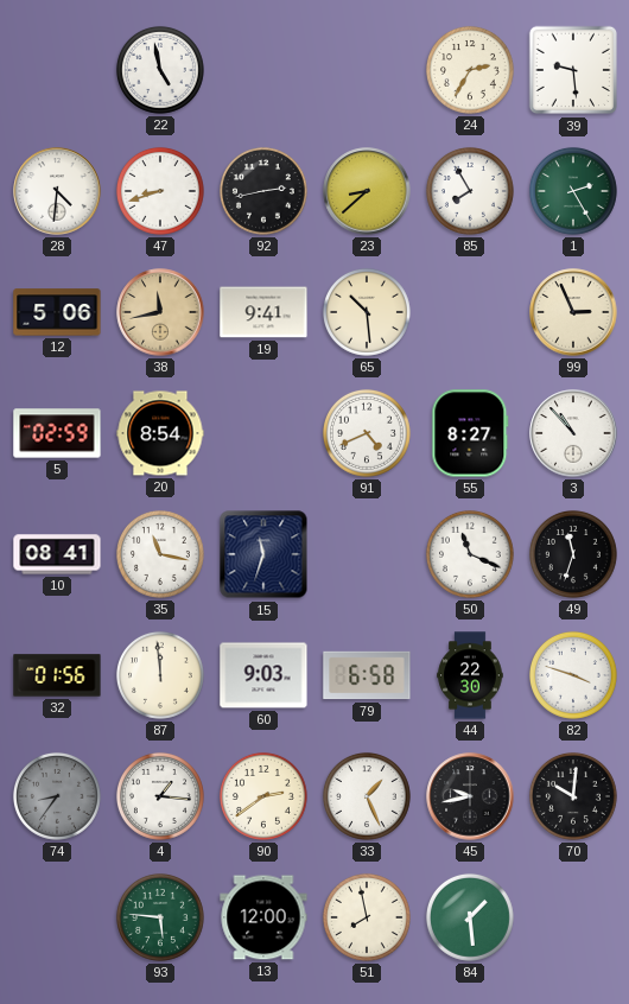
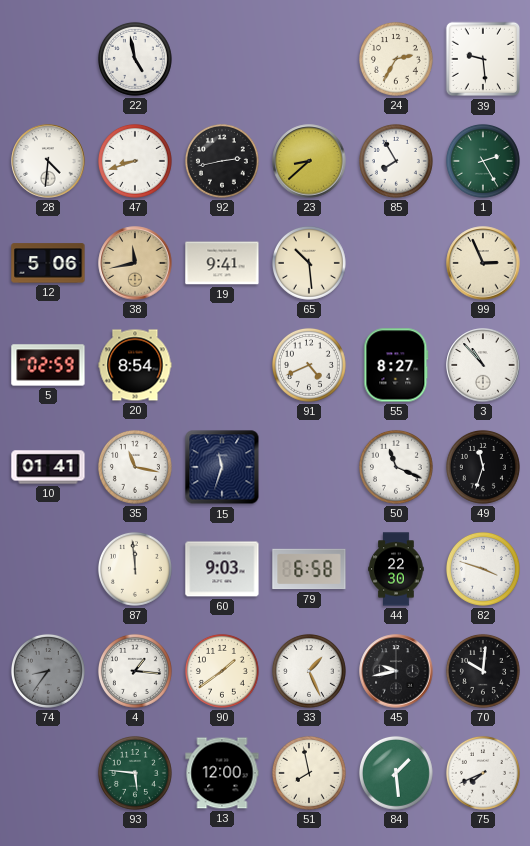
10: 08:41 -> 01:41
32: 01:56 -> none
90: 2:39 -> 1:39
75: none -> 7:41
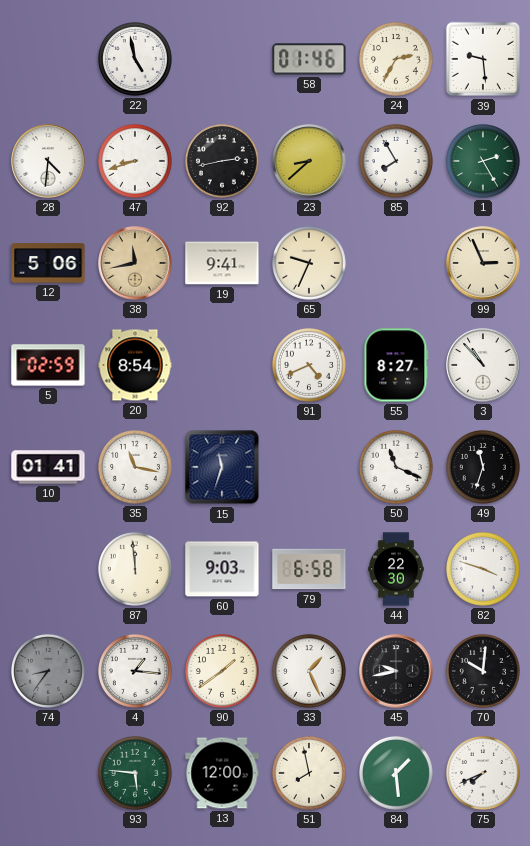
58: none -> 01:46
65: 10:29 -> 9:34
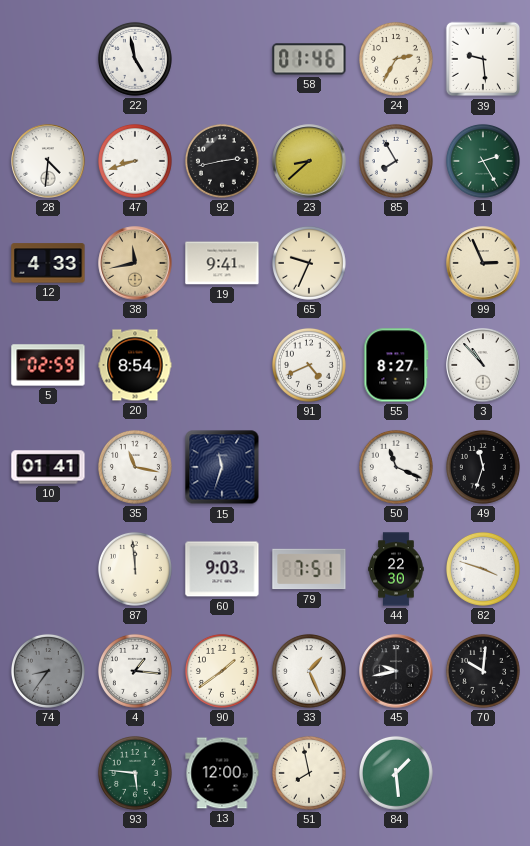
12: 5:06 -> 4:33
79: 6:58 -> 7:51
75: 7:41 -> none
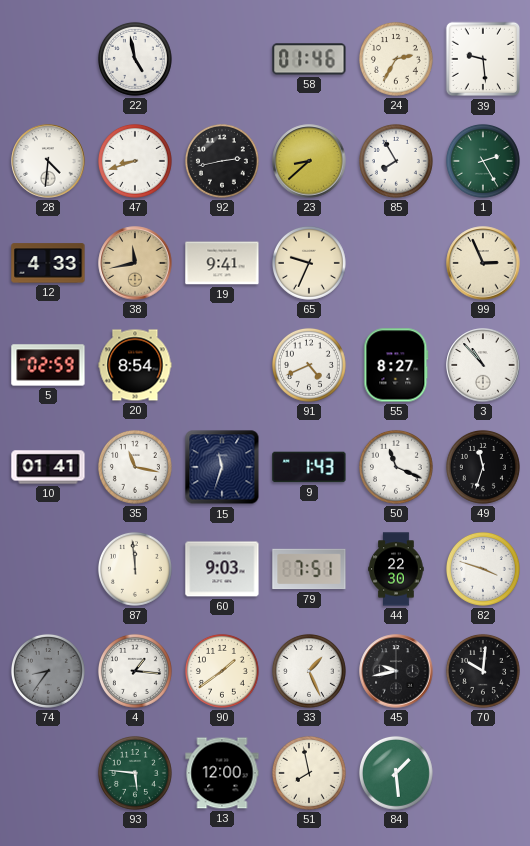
9: none -> 1:43
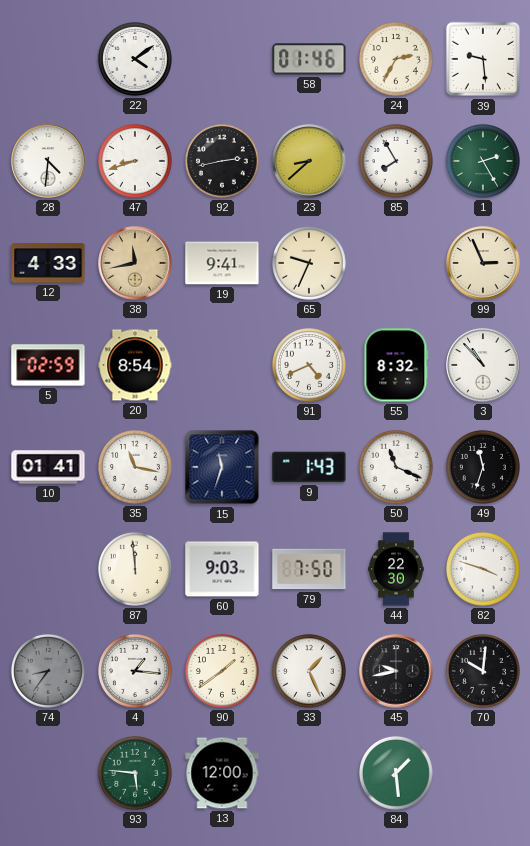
22: 4:58 -> 4:09
55: 8:27 -> 8:32
79: 7:51 -> 7:50
51: 7:58 -> none
